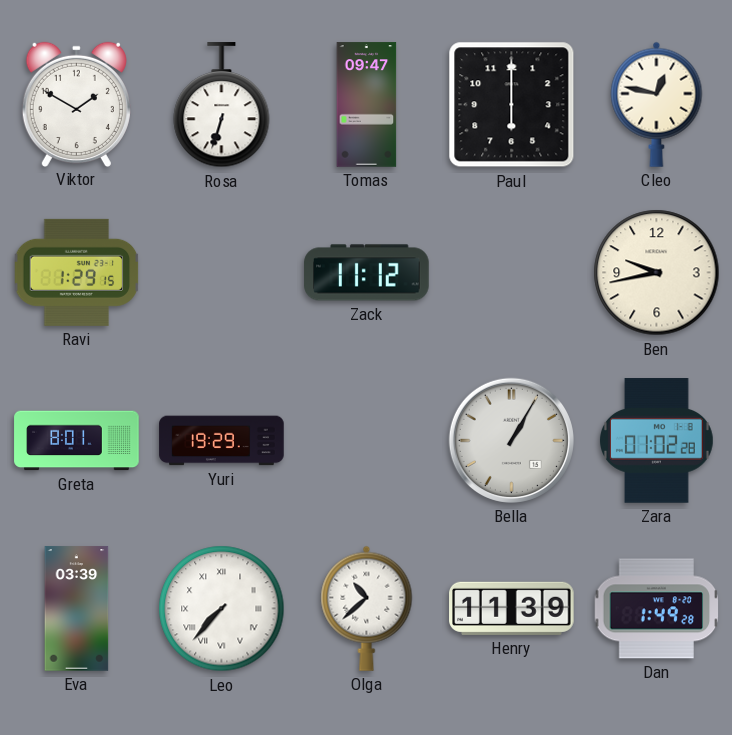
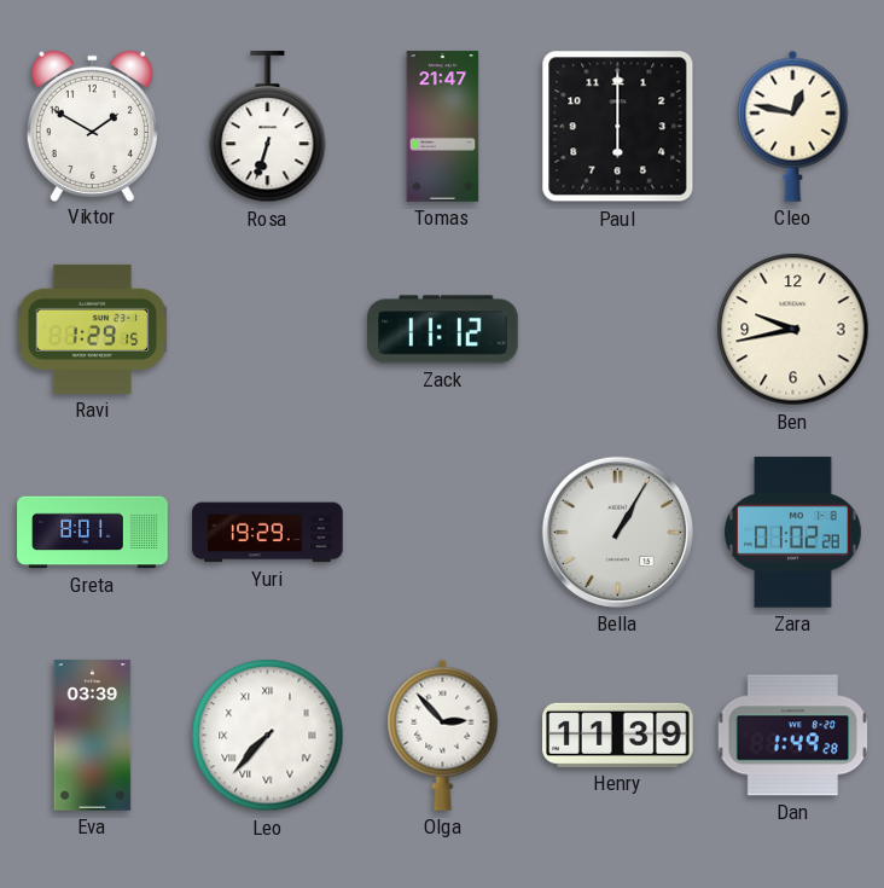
Tomas: 09:47 -> 21:47
Olga: 10:38 -> 2:53
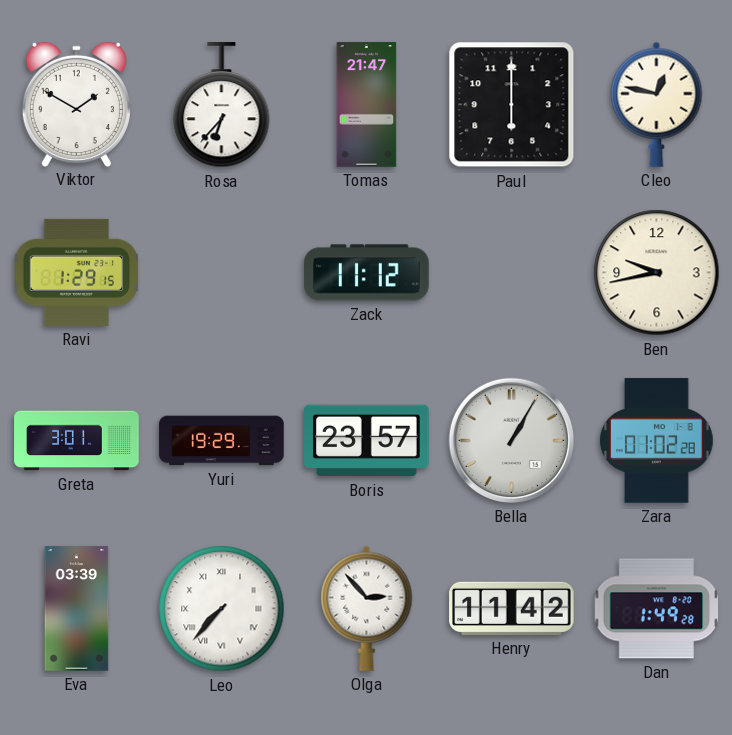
Rosa: 6:33 -> 6:37
Greta: 8:01 -> 3:01
Boris: none -> 23:57
Henry: 11:39 -> 11:42
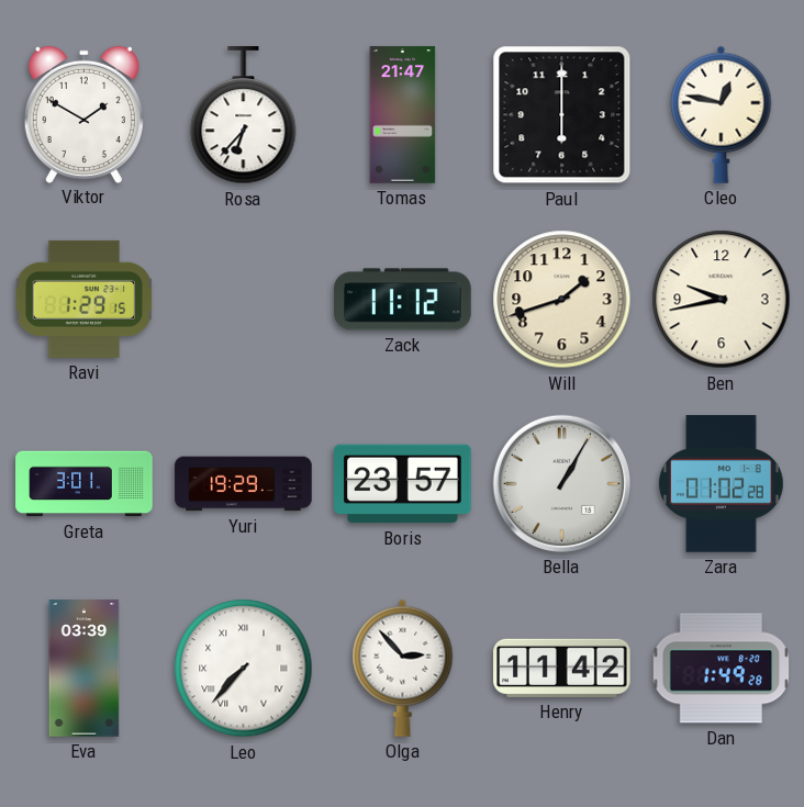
Will: none -> 1:42
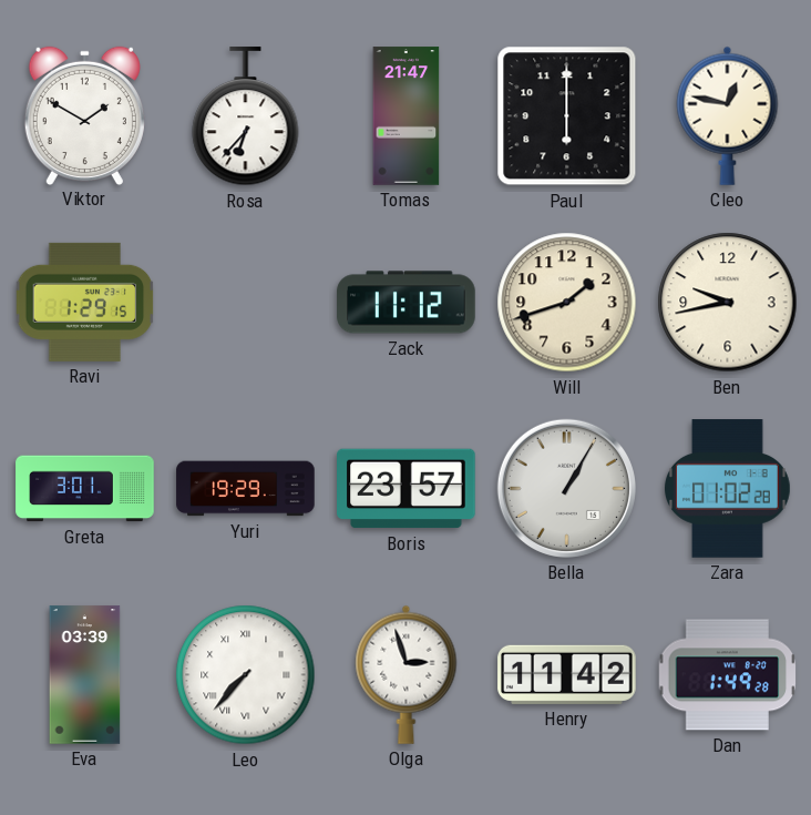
Olga: 2:53 -> 2:57
